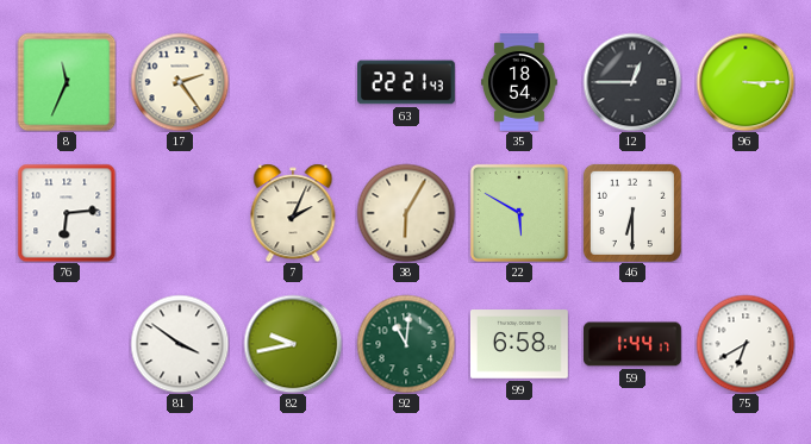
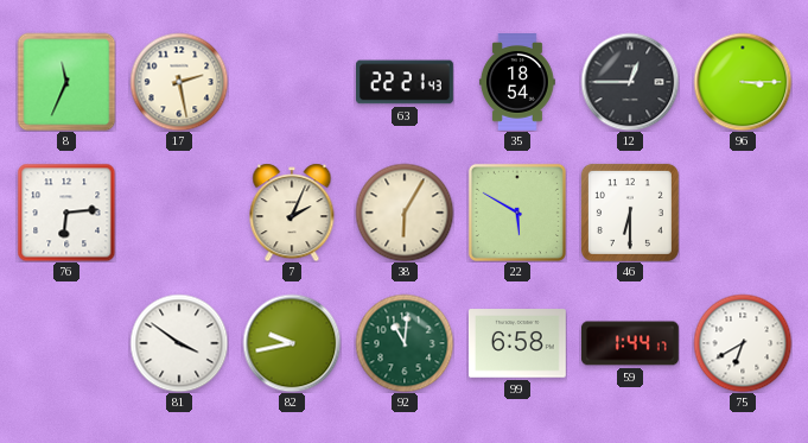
17: 2:24 -> 2:28
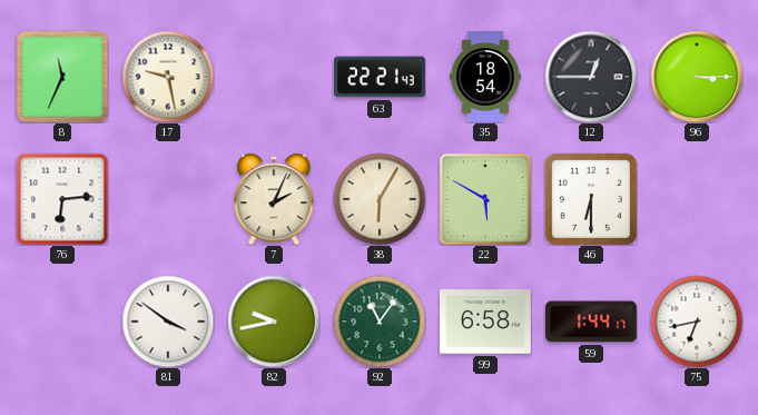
17: 2:28 -> 9:28
92: 11:01 -> 11:06
75: 6:40 -> 6:43
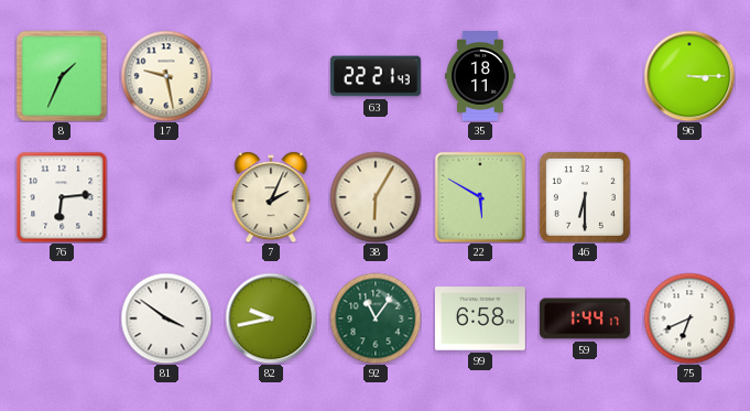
8: 11:34 -> 1:34
35: 18:54 -> 18:11
12: 12:45 -> none
75: 6:43 -> 6:41
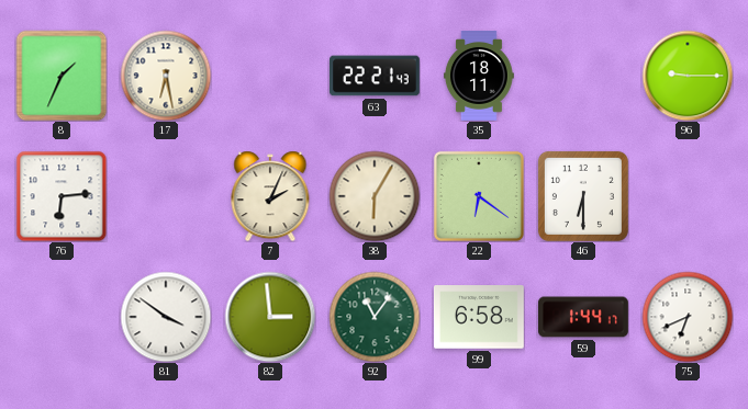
17: 9:28 -> 6:28
96: 3:15 -> 9:15
22: 5:50 -> 6:21
82: 9:43 -> 2:59
